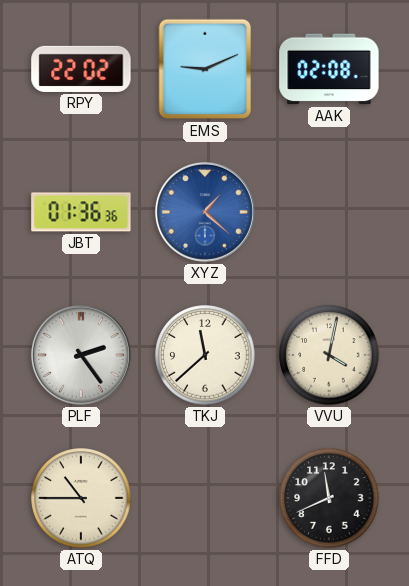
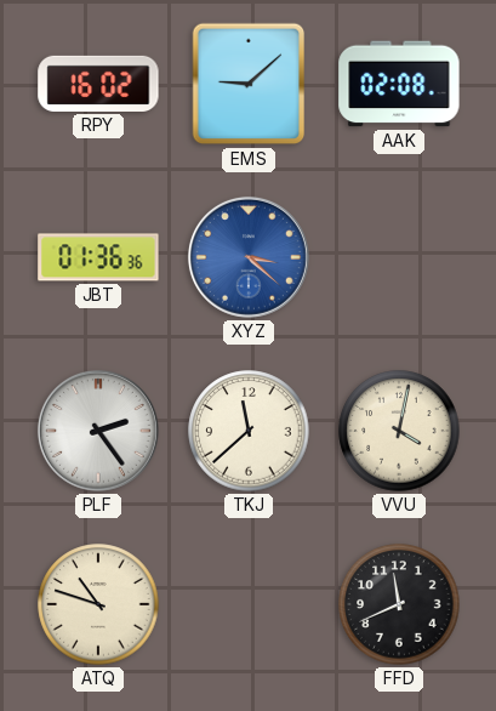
RPY: 22:02 -> 16:02
EMS: 9:11 -> 9:08
XYZ: 1:22 -> 3:22
ATQ: 10:45 -> 10:48
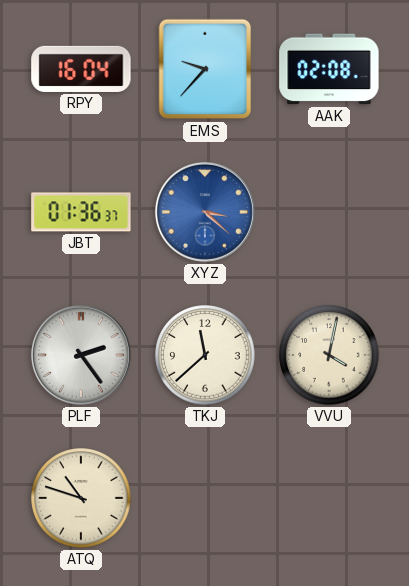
RPY: 16:02 -> 16:04
EMS: 9:08 -> 9:37
JBT: 01:36:36 -> 01:36:37
FFD: 11:41 -> none
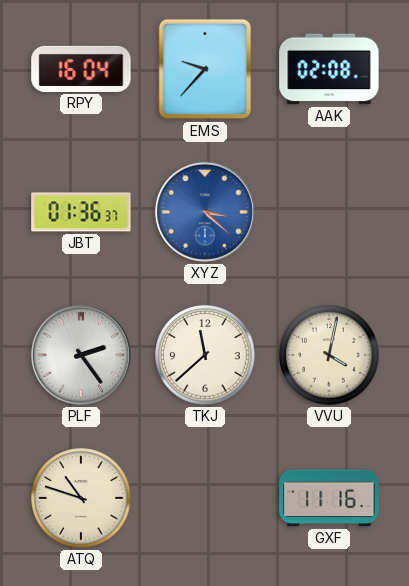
GXF: none -> 11:16
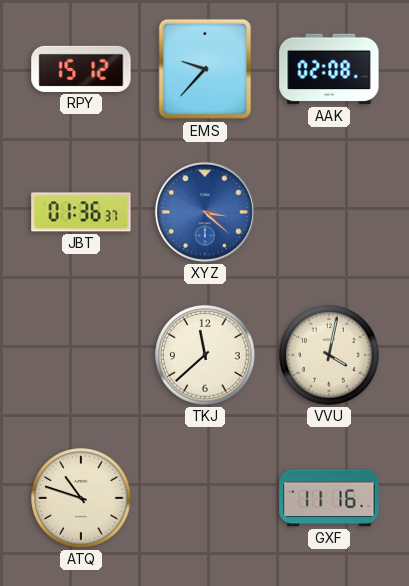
RPY: 16:04 -> 15:12
PLF: 2:24 -> none
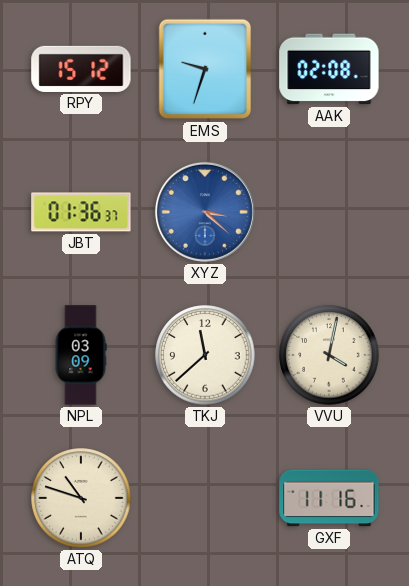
EMS: 9:37 -> 9:33
NPL: none -> 03:09
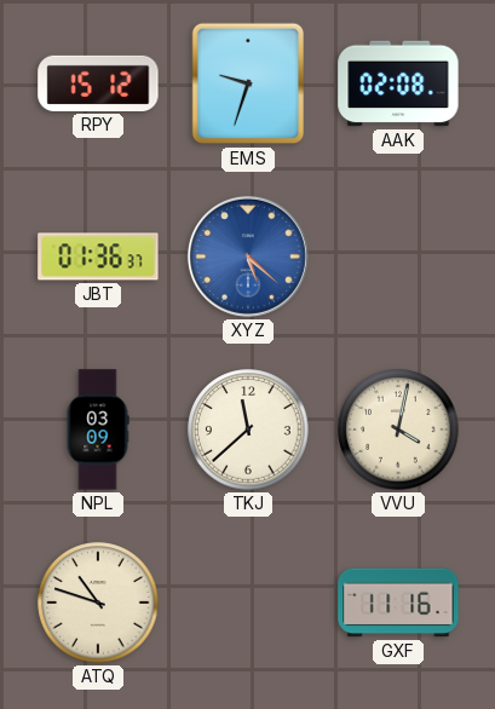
XYZ: 3:22 -> 5:22
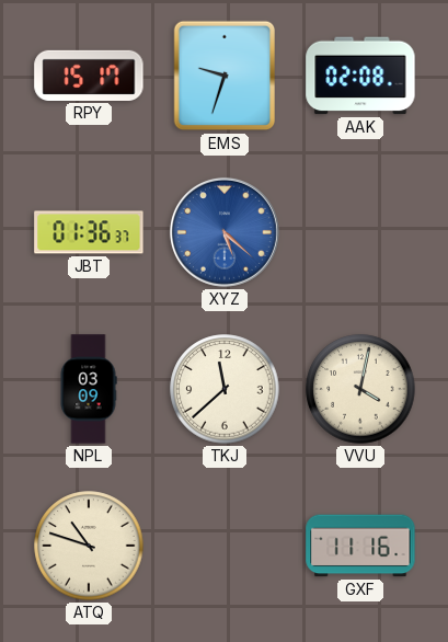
RPY: 15:12 -> 15:17
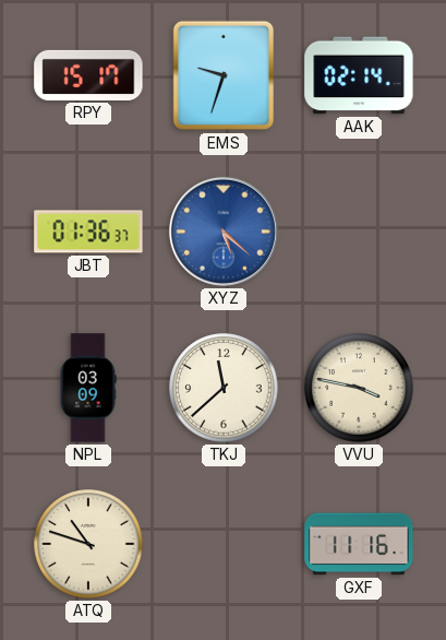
AAK: 02:08 -> 02:14
VVU: 4:02 -> 3:47
